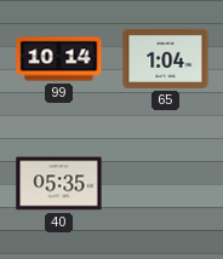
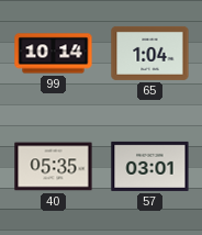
57: none -> 03:01
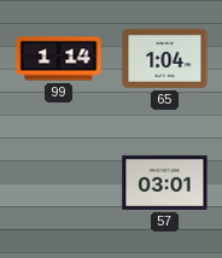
99: 10:14 -> 1:14
40: 05:35 -> none
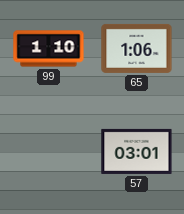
99: 1:14 -> 1:10
65: 1:04 -> 1:06
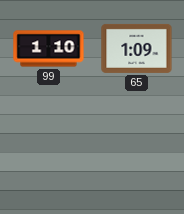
65: 1:06 -> 1:09
57: 03:01 -> none
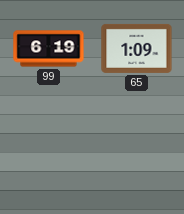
99: 1:10 -> 6:19
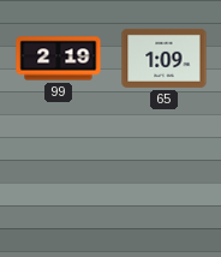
99: 6:19 -> 2:19
